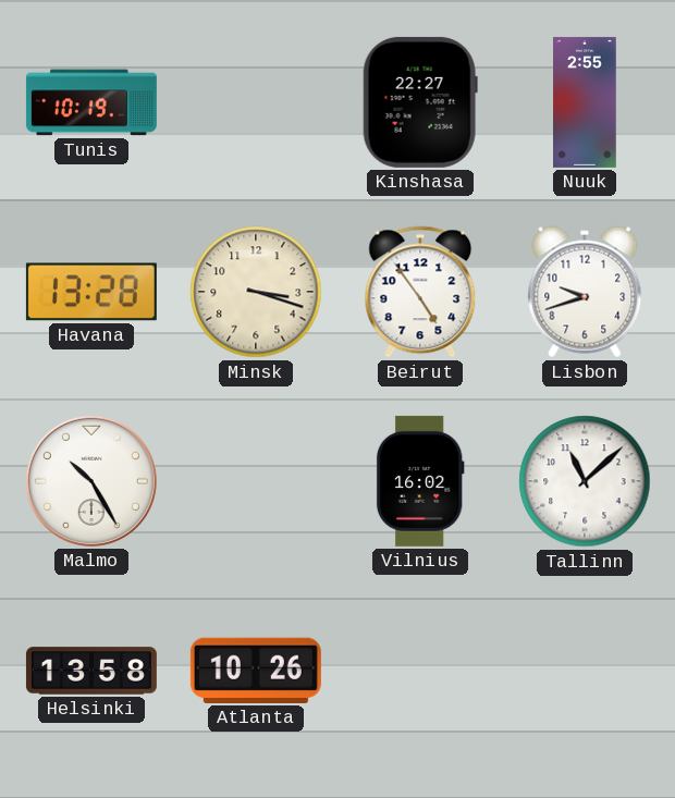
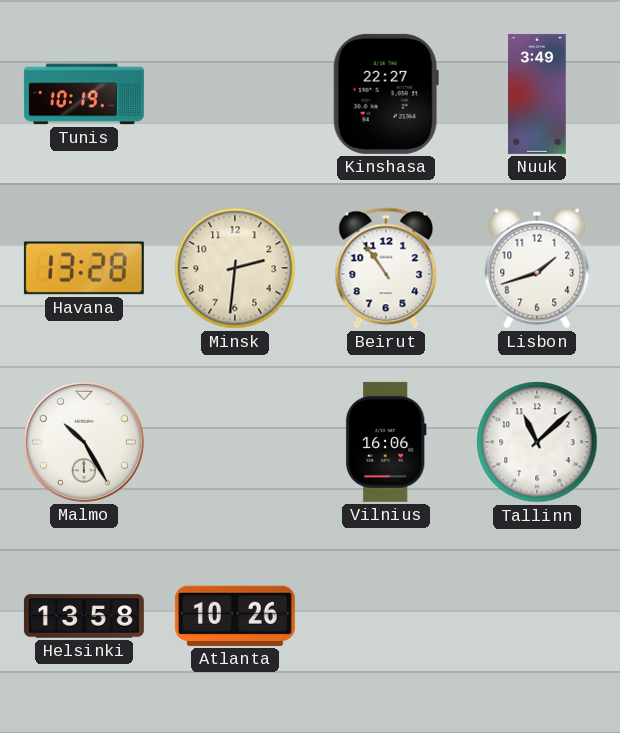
Nuuk: 2:55 -> 3:49
Minsk: 3:18 -> 2:31
Beirut: 4:54 -> 10:54
Lisbon: 9:42 -> 1:42
Vilnius: 16:02 -> 16:06
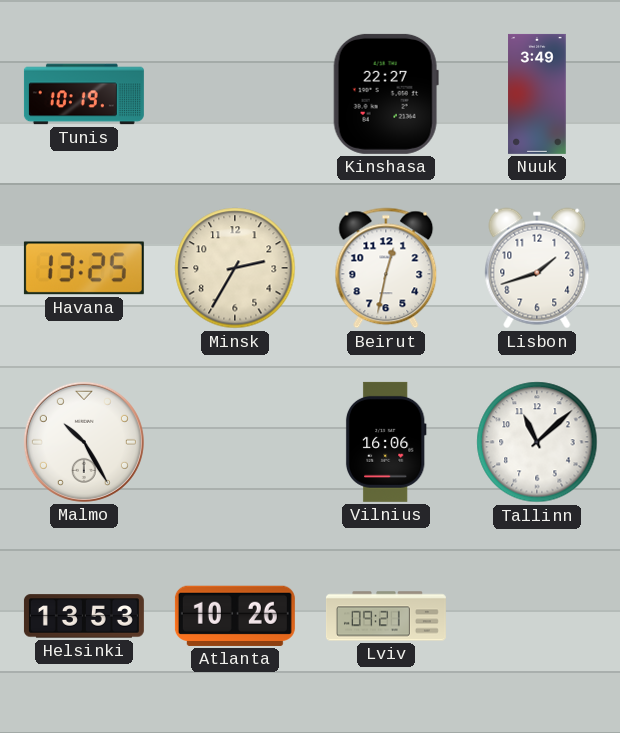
Havana: 13:28 -> 13:25
Minsk: 2:31 -> 2:35
Beirut: 10:54 -> 12:32
Helsinki: 13:58 -> 13:53
Lviv: none -> 09:21
